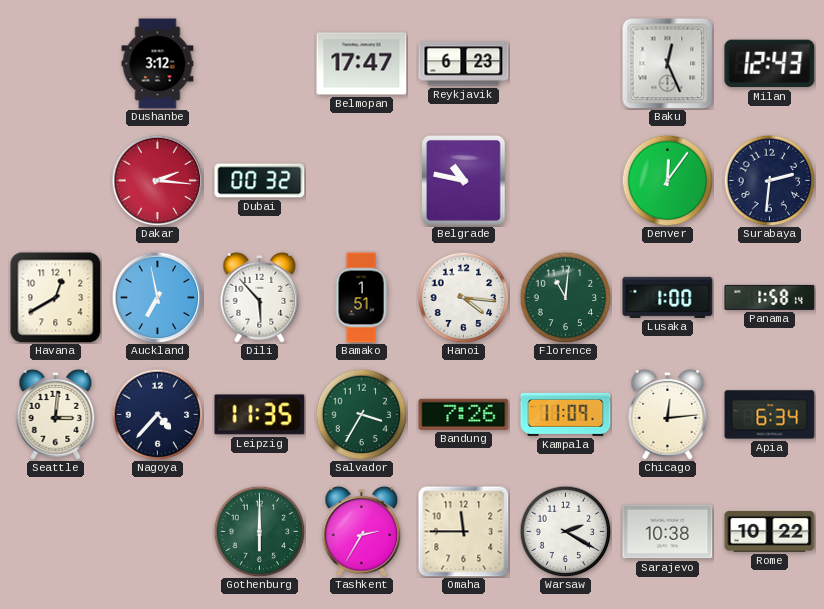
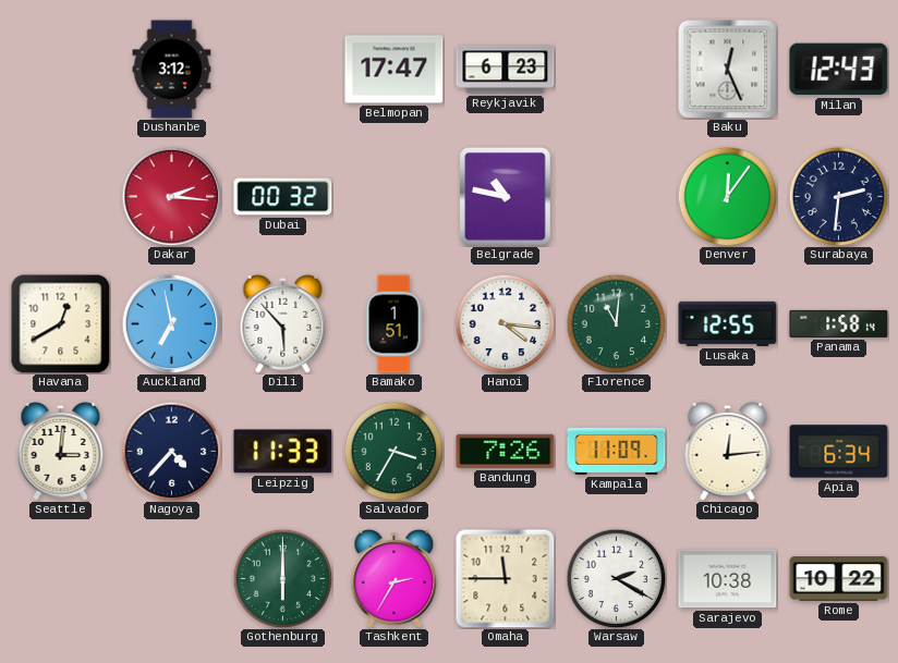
Lusaka: 1:00 -> 12:55
Leipzig: 11:35 -> 11:33
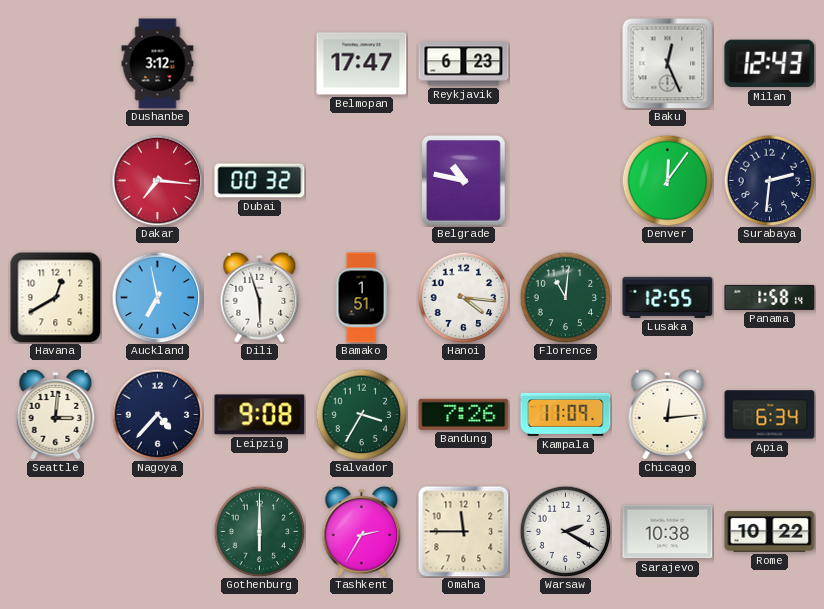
Dakar: 2:16 -> 7:16
Dili: 5:53 -> 5:57
Leipzig: 11:33 -> 9:08
